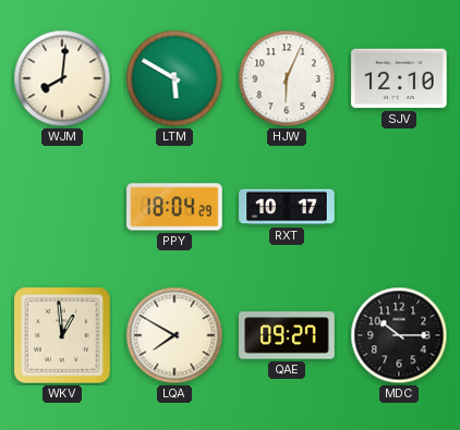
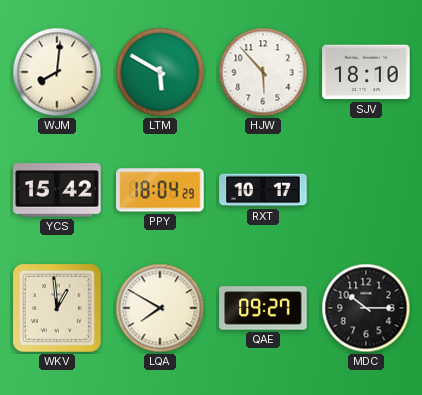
HJW: 6:04 -> 5:53
SJV: 12:10 -> 18:10
YCS: none -> 15:42
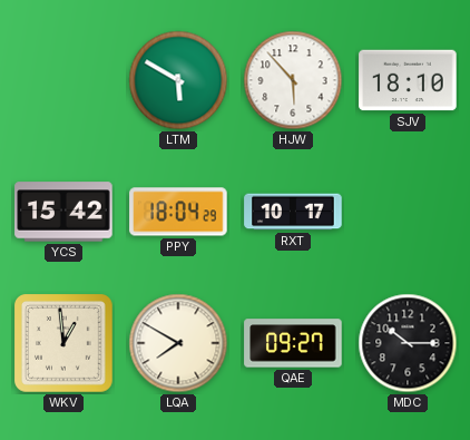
WJM: 8:01 -> none
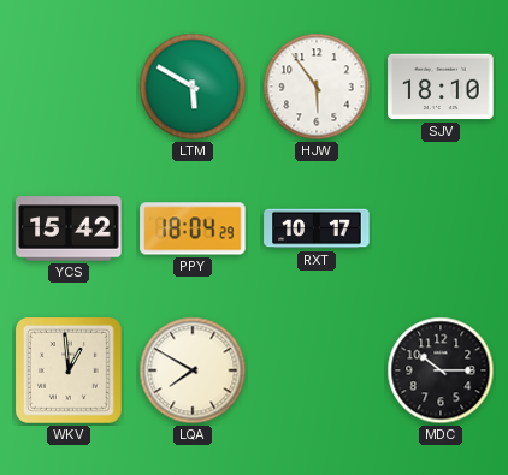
HJW: 5:53 -> 5:54
QAE: 09:27 -> none
